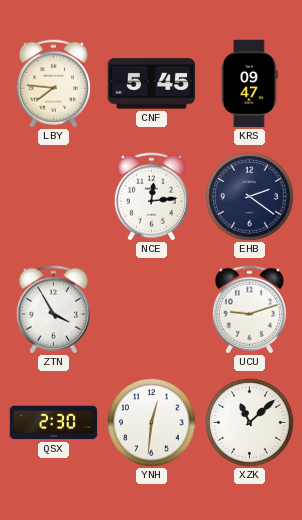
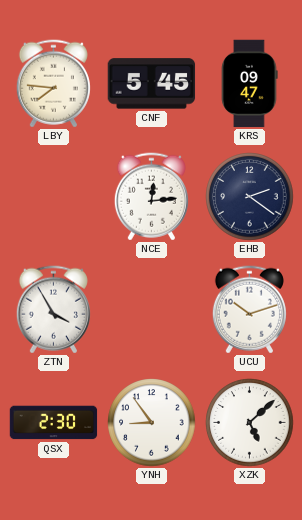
UCU: 9:12 -> 10:12
YNH: 12:31 -> 8:54
XZK: 11:08 -> 5:08
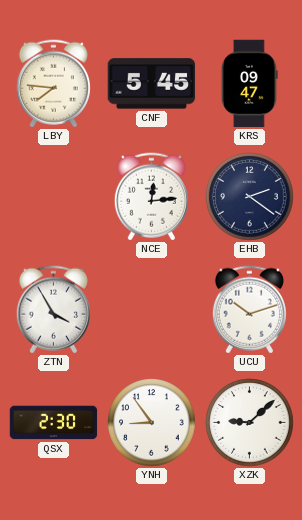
XZK: 5:08 -> 9:08
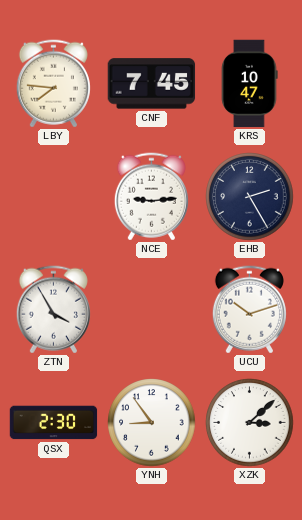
CNF: 5:45 -> 7:45
KRS: 09:47 -> 10:47
NCE: 12:14 -> 9:14
EHB: 2:21 -> 2:25
XZK: 9:08 -> 3:08
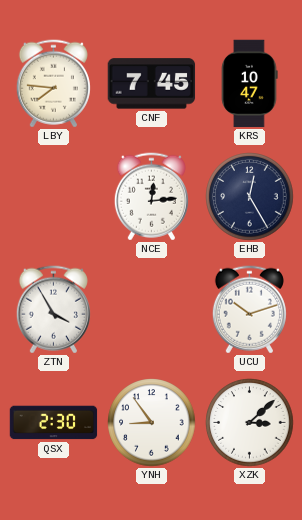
NCE: 9:14 -> 12:14
EHB: 2:25 -> 12:25
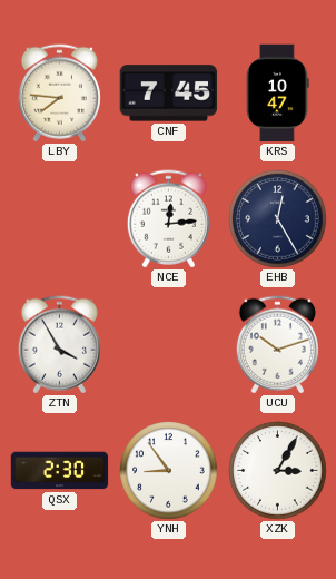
XZK: 3:08 -> 3:05
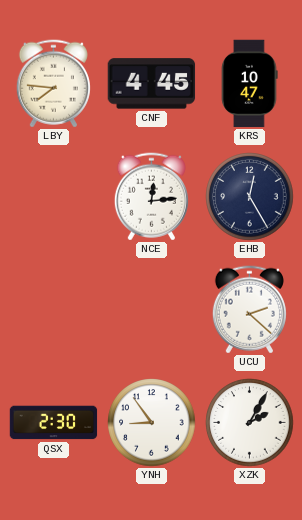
CNF: 7:45 -> 4:45
ZTN: 3:55 -> none
UCU: 10:12 -> 2:22
XZK: 3:05 -> 2:05
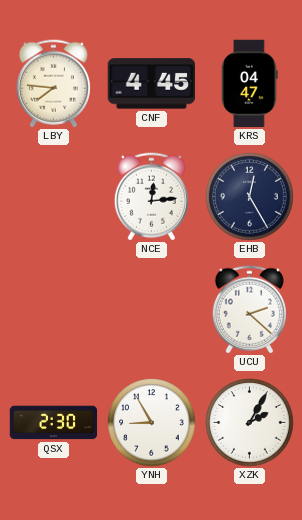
KRS: 10:47 -> 04:47
YNH: 8:54 -> 8:55
